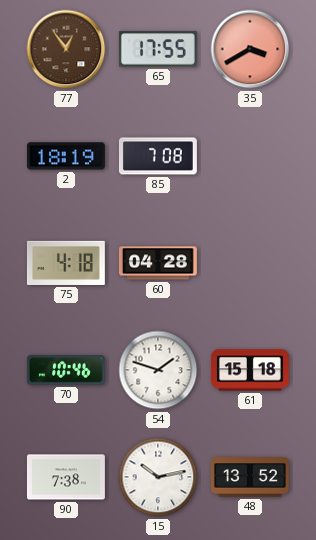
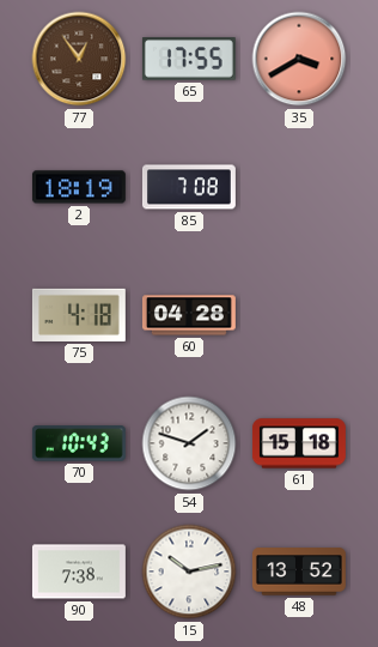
70: 10:46 -> 10:43
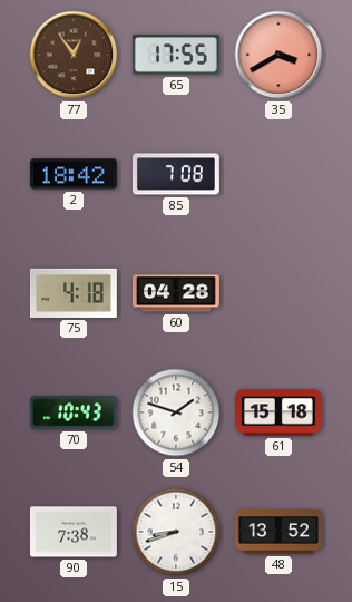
2: 18:19 -> 18:42
15: 10:13 -> 8:42
